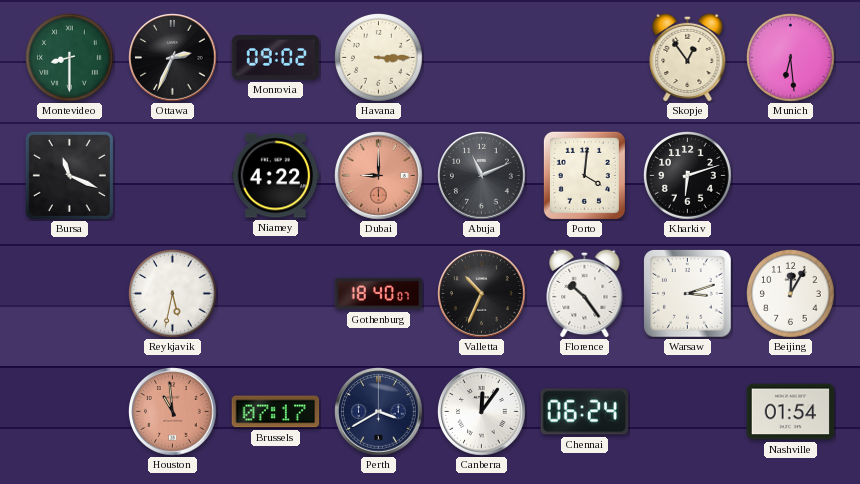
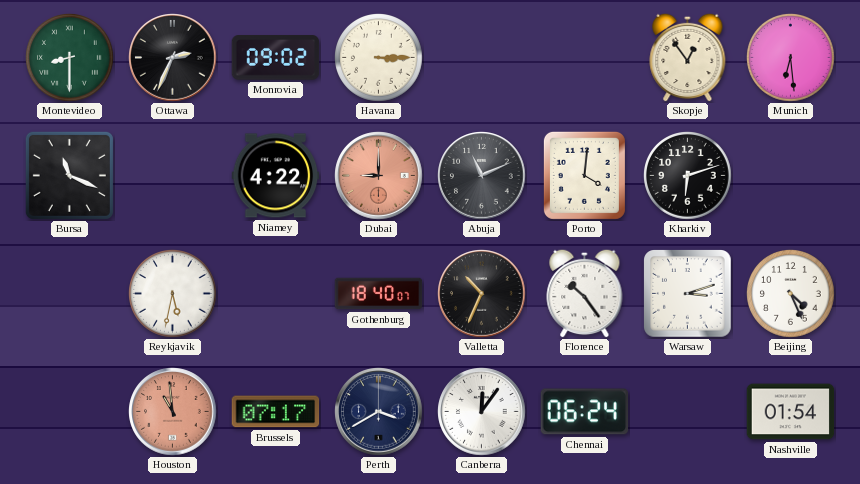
Beijing: 12:05 -> 4:26
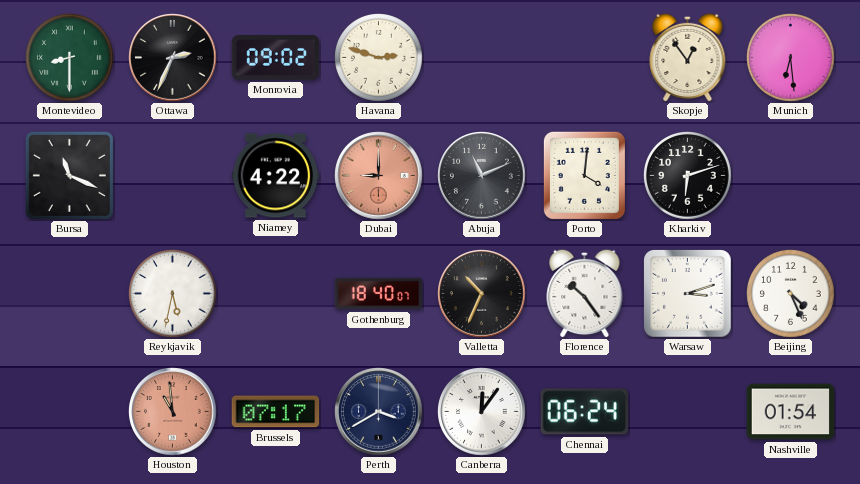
Havana: 3:15 -> 2:48
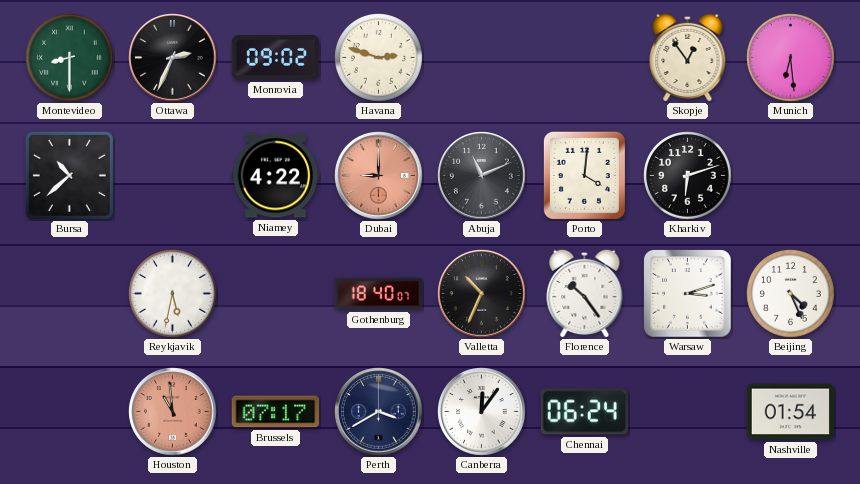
Bursa: 11:19 -> 10:38
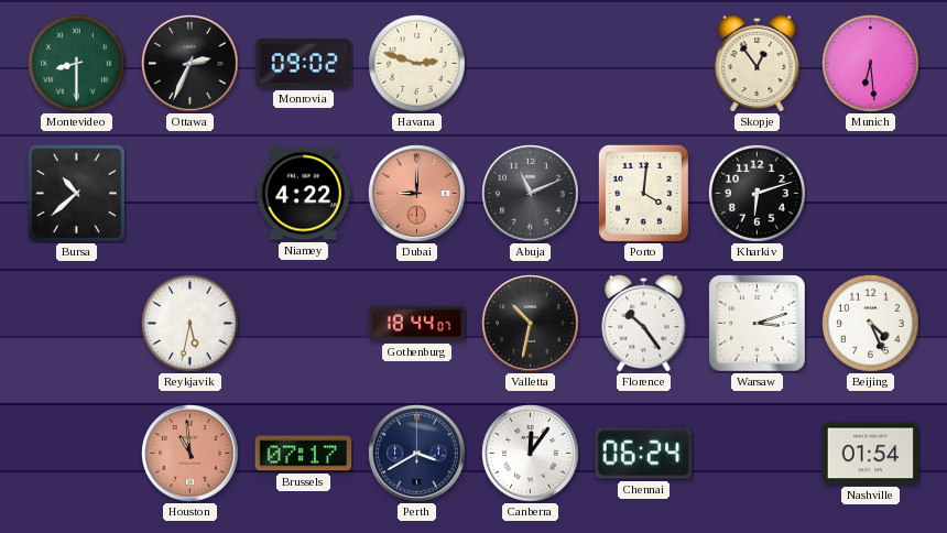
Gothenburg: 18:40 -> 18:44
Valletta: 10:34 -> 10:32
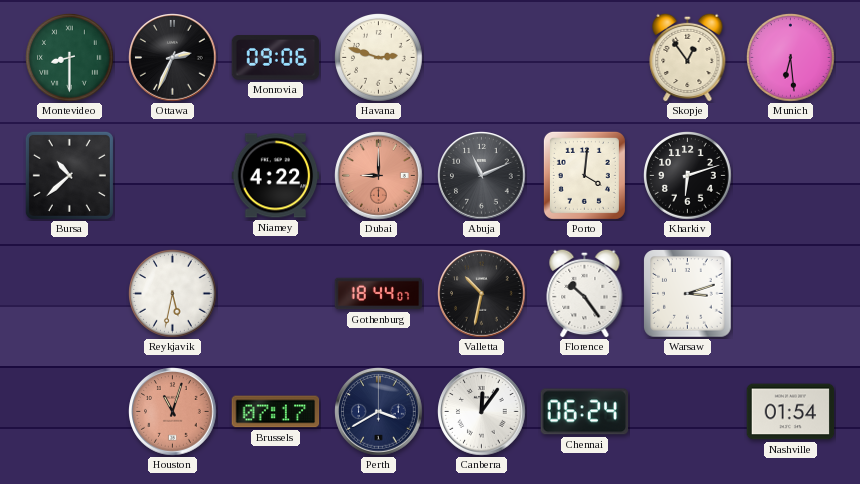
Monrovia: 09:02 -> 09:06
Beijing: 4:26 -> none
Houston: 10:59 -> 11:03
